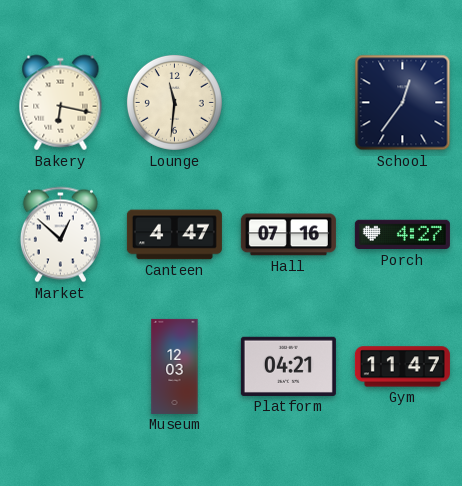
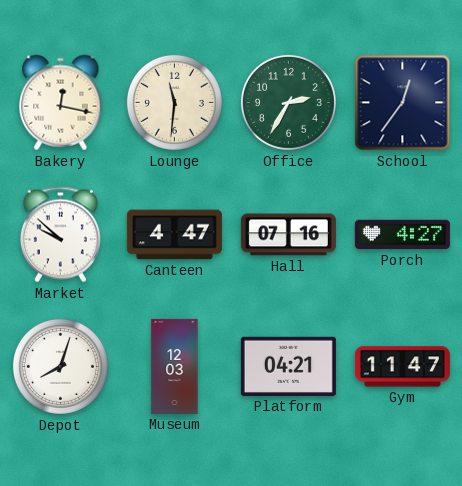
Bakery: 6:17 -> 12:17
Office: none -> 2:35
Market: 12:52 -> 9:52
Depot: none -> 8:03
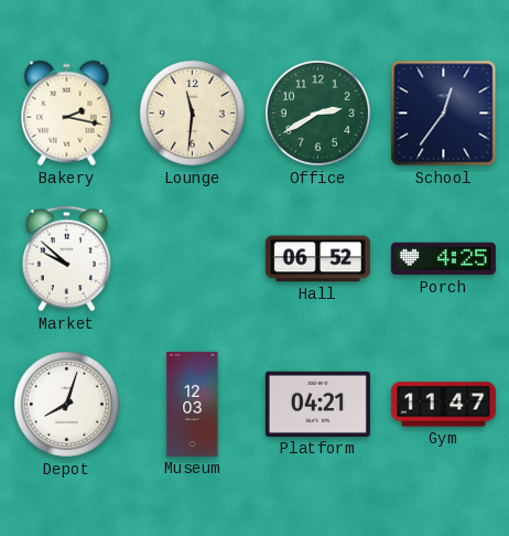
Bakery: 12:17 -> 2:17
Office: 2:35 -> 2:40
Canteen: 4:47 -> none
Hall: 07:16 -> 06:52
Porch: 4:27 -> 4:25
